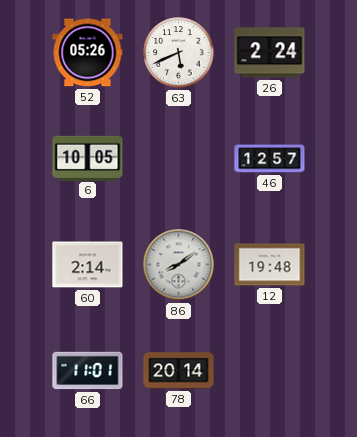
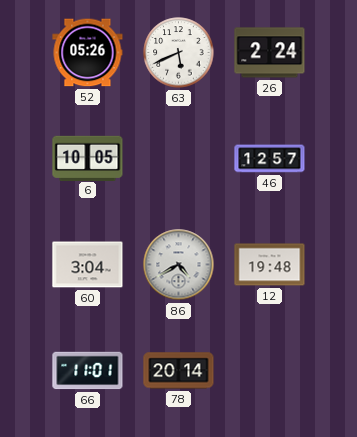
60: 2:14 -> 3:04
86: 8:09 -> 4:40
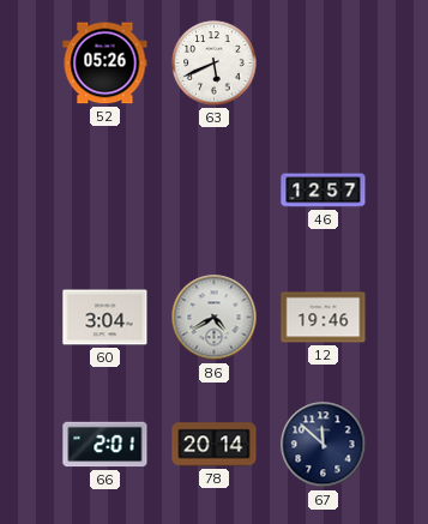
26: 2:24 -> none
6: 10:05 -> none
12: 19:48 -> 19:46
66: 11:01 -> 2:01
67: none -> 11:52
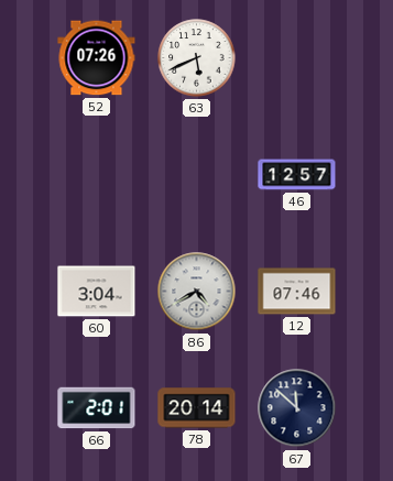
52: 05:26 -> 07:26
12: 19:46 -> 07:46
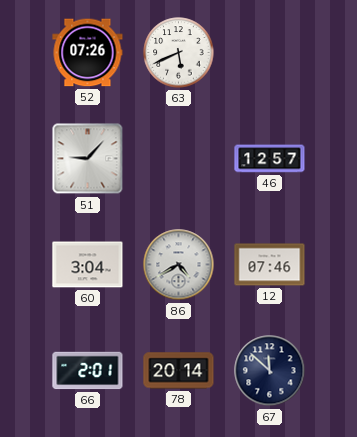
51: none -> 9:07
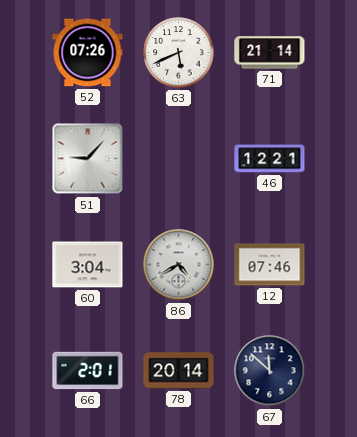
71: none -> 21:14
46: 12:57 -> 12:21
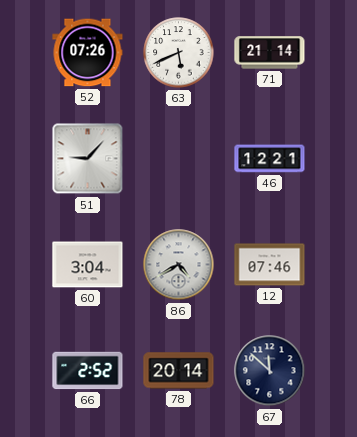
66: 2:01 -> 2:52
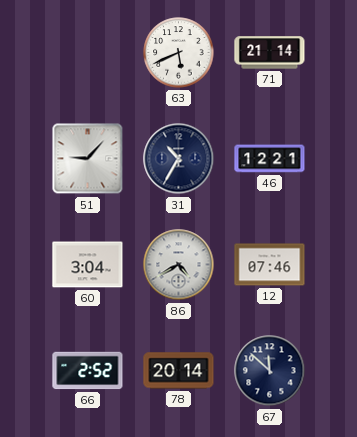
52: 07:26 -> none
31: none -> 10:35
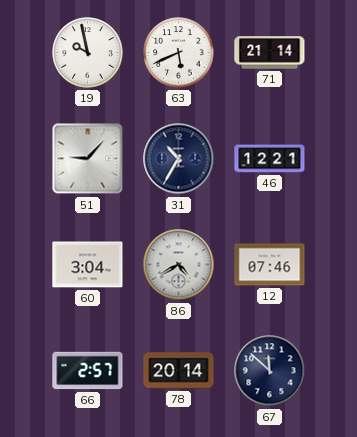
19: none -> 9:58
66: 2:52 -> 2:57
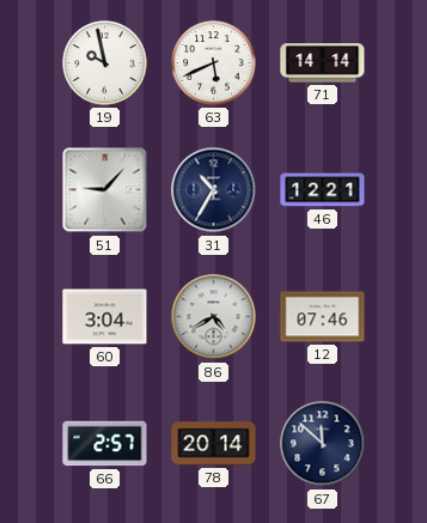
71: 21:14 -> 14:14
